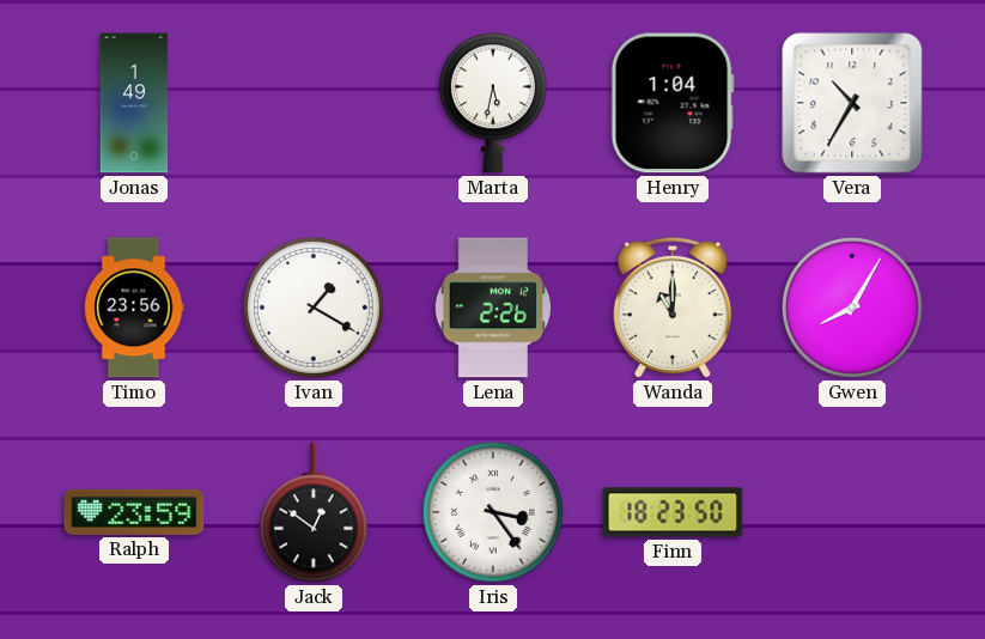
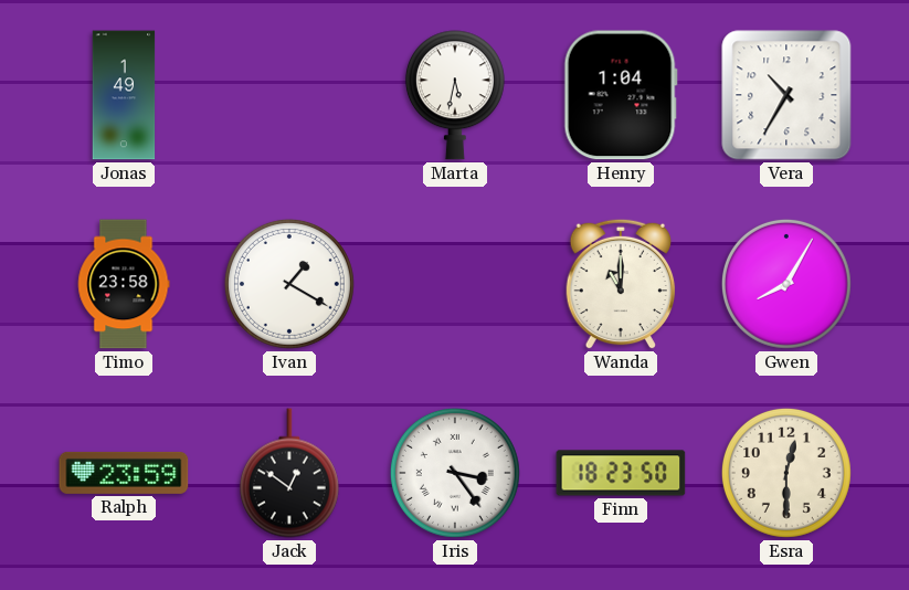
Timo: 23:56 -> 23:58
Lena: 2:26 -> none
Esra: none -> 12:30
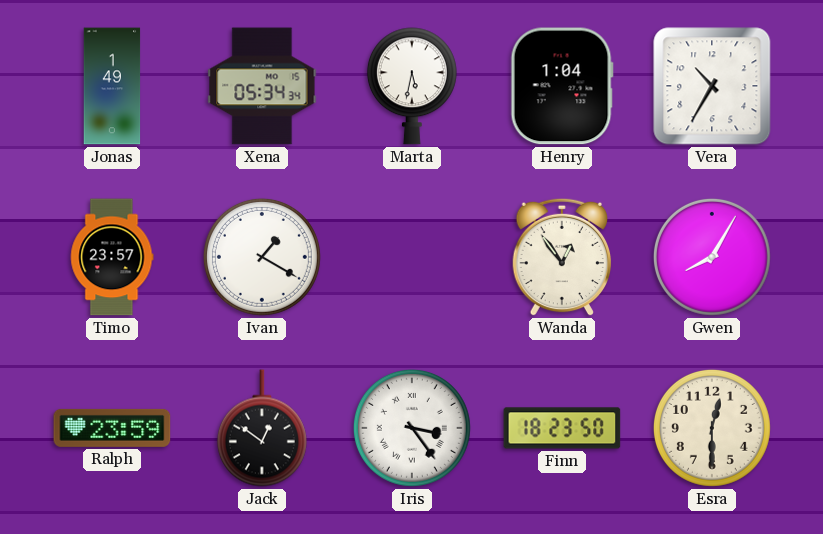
Xena: none -> 05:34
Timo: 23:58 -> 23:57
Wanda: 11:00 -> 12:54
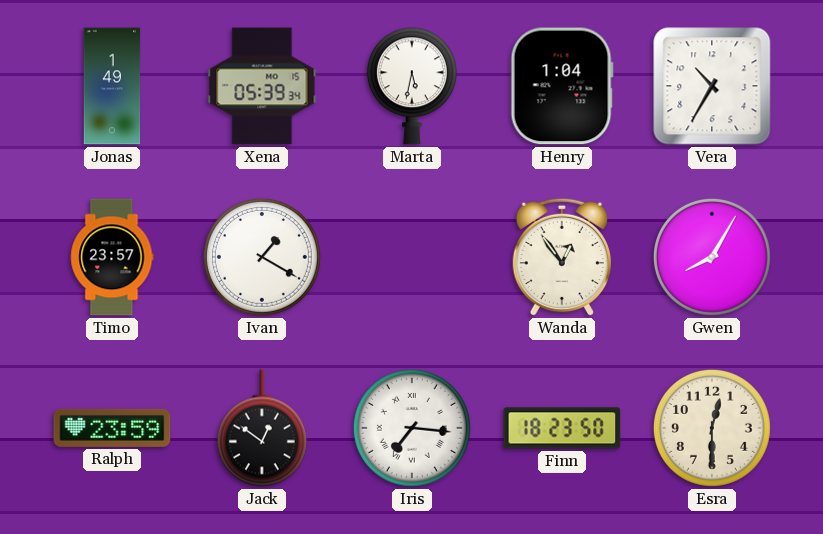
Xena: 05:34 -> 05:39
Iris: 3:24 -> 7:16
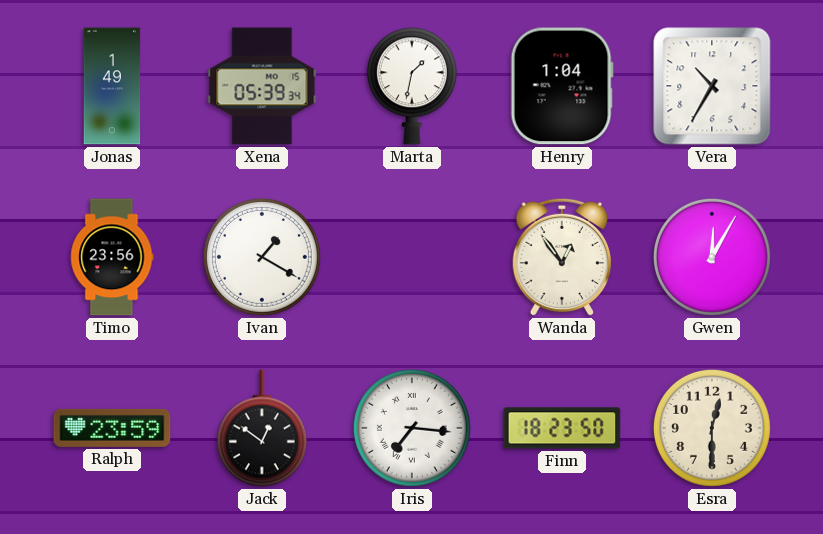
Marta: 5:32 -> 1:32
Timo: 23:57 -> 23:56
Gwen: 8:05 -> 12:05
